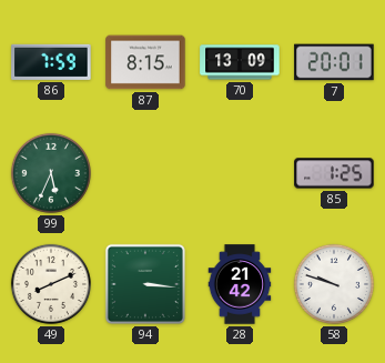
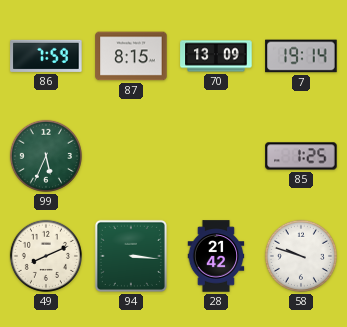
7: 20:01 -> 19:14
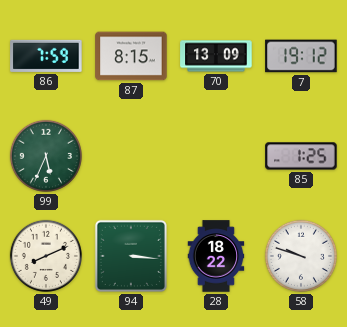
7: 19:14 -> 19:12
28: 21:42 -> 18:22
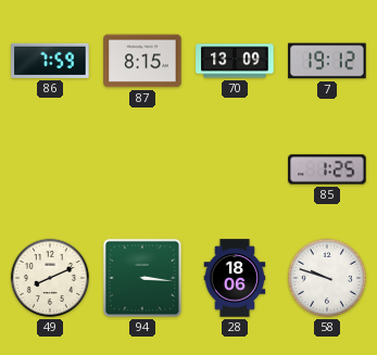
99: 5:34 -> none
28: 18:22 -> 18:06
